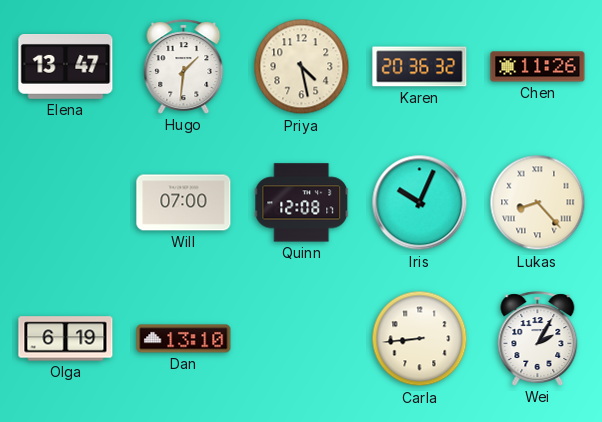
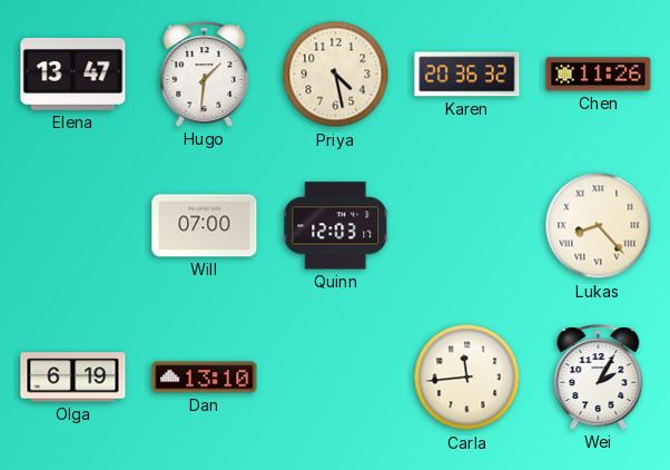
Quinn: 12:08 -> 12:03
Iris: 10:04 -> none
Carla: 8:44 -> 11:44
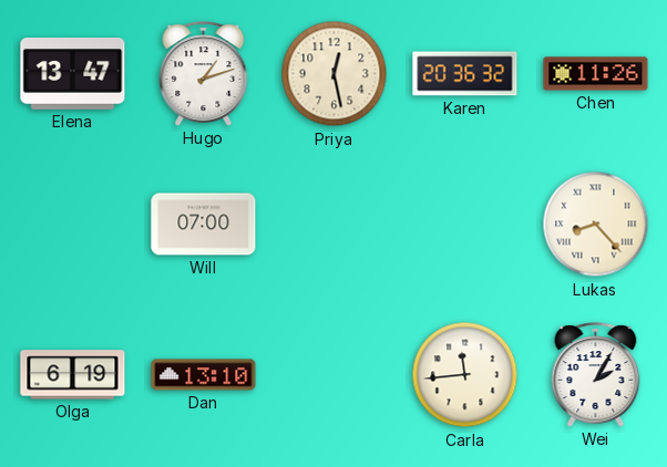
Hugo: 1:31 -> 1:12
Priya: 4:28 -> 12:28
Quinn: 12:03 -> none
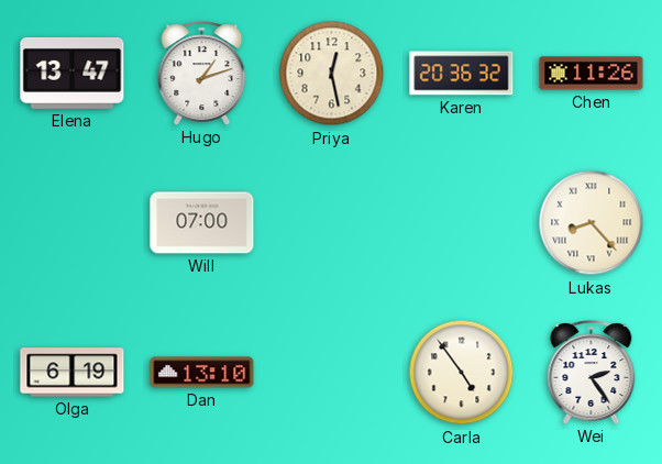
Carla: 11:44 -> 4:54
Wei: 2:05 -> 2:24
